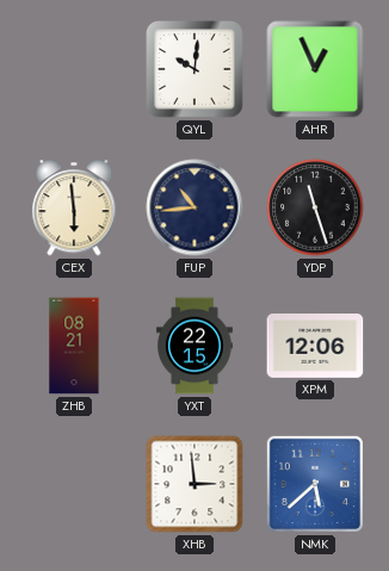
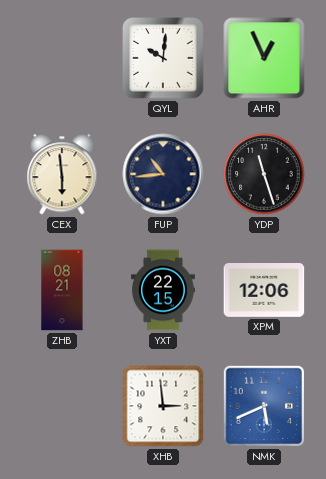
NMK: 5:38 -> 5:41
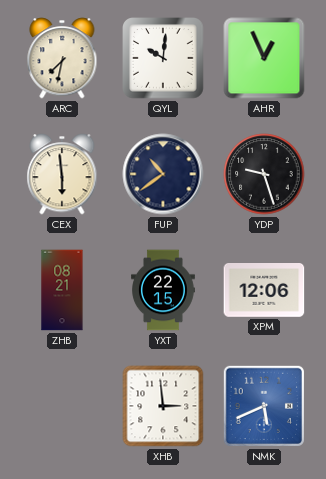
ARC: none -> 7:32
FUP: 10:44 -> 10:39
YDP: 11:27 -> 9:27
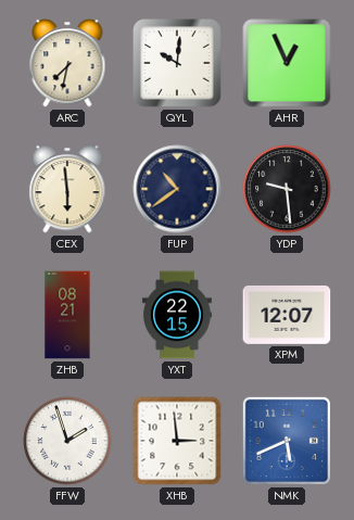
YDP: 9:27 -> 9:29
XPM: 12:06 -> 12:07
FFW: none -> 1:57
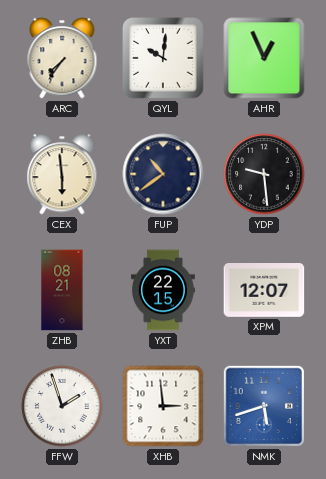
ARC: 7:32 -> 7:36
NMK: 5:41 -> 5:42
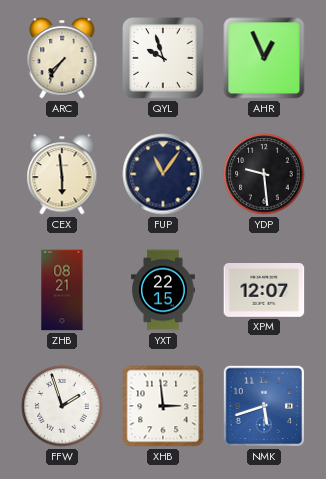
QYL: 10:01 -> 9:57
FUP: 10:39 -> 11:06
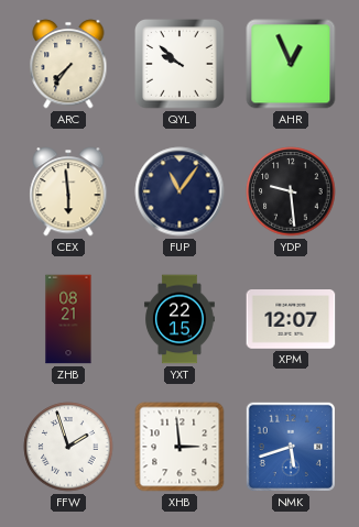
QYL: 9:57 -> 9:52
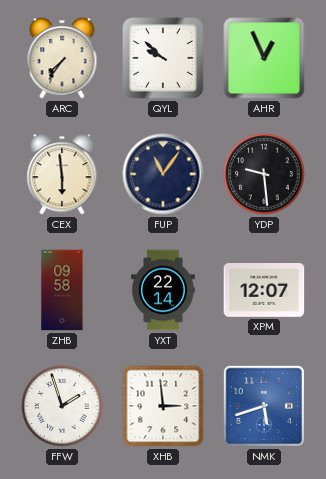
ZHB: 08:21 -> 09:58
YXT: 22:15 -> 22:14
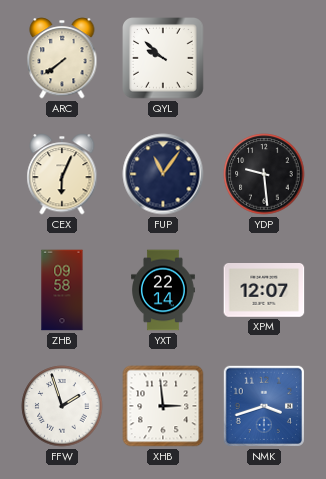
ARC: 7:36 -> 7:39
AHR: 12:56 -> none
CEX: 5:59 -> 6:04
NMK: 5:42 -> 3:42
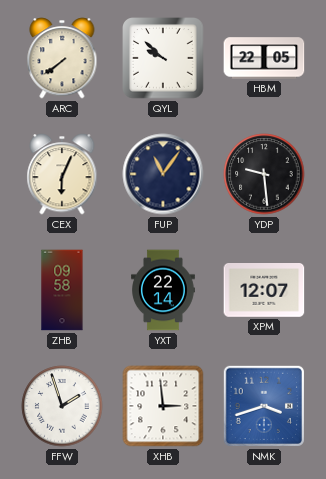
HBM: none -> 22:05
